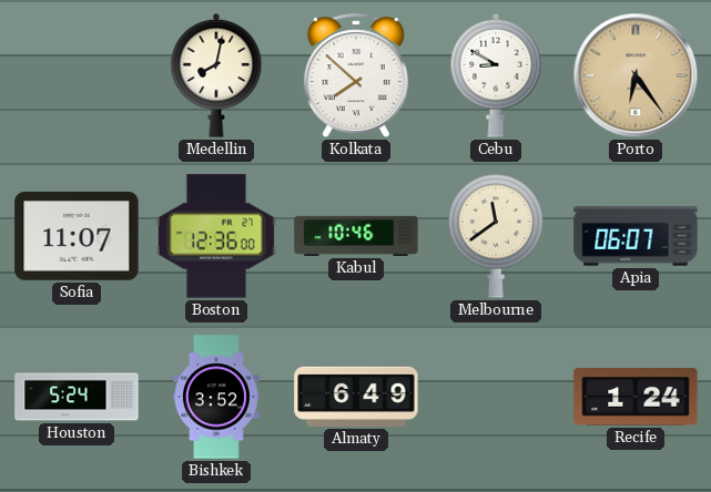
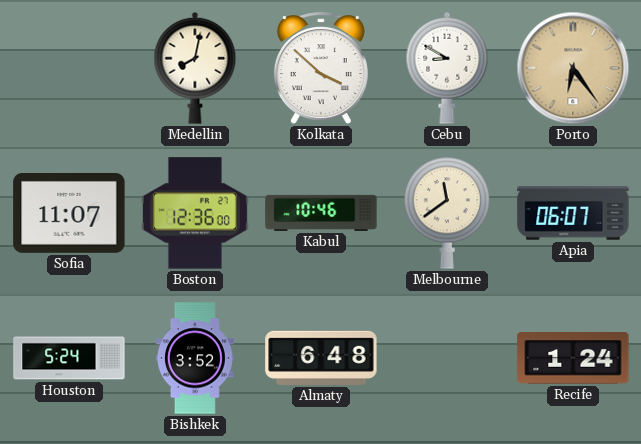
Kolkata: 7:52 -> 3:52
Almaty: 6:49 -> 6:48
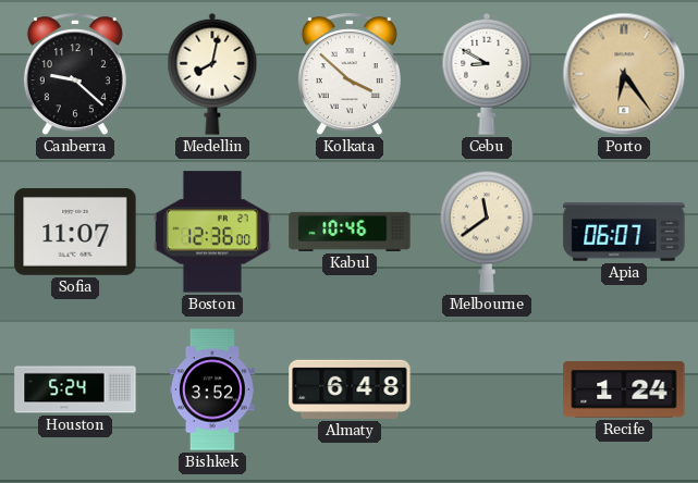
Canberra: none -> 9:22
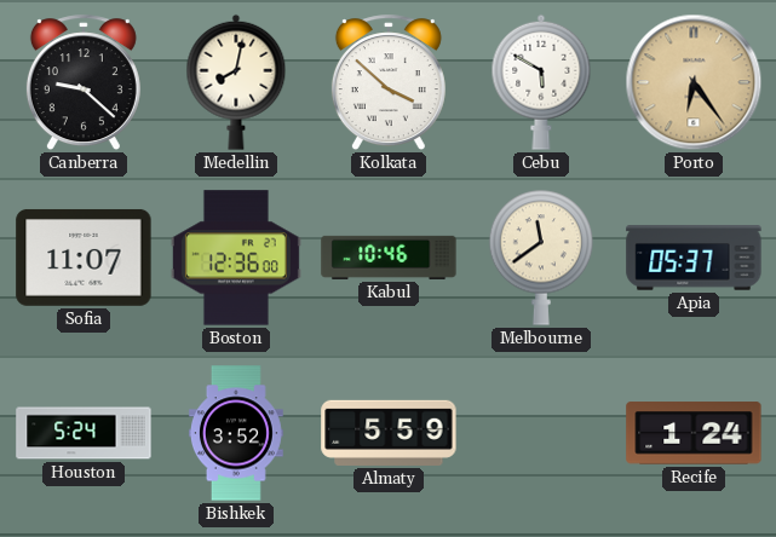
Cebu: 8:50 -> 5:50
Apia: 06:07 -> 05:37
Almaty: 6:48 -> 5:59
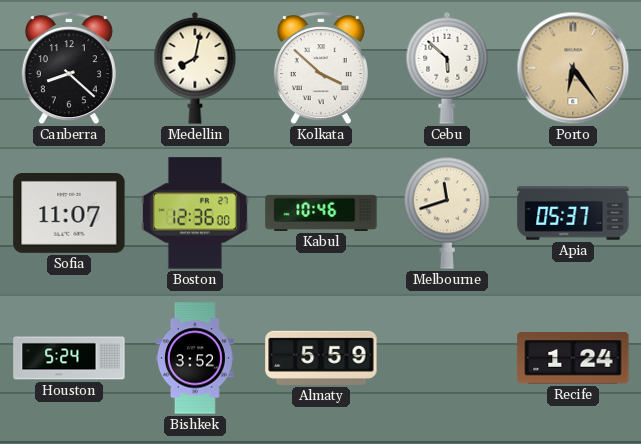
Canberra: 9:22 -> 8:22
Cebu: 5:50 -> 5:52
Melbourne: 11:39 -> 11:42
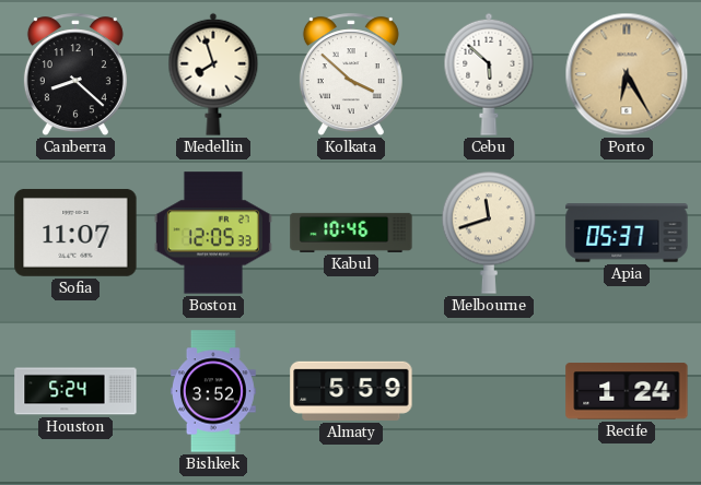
Medellin: 8:02 -> 7:57
Porto: 6:24 -> 6:25
Boston: 12:36 -> 12:05
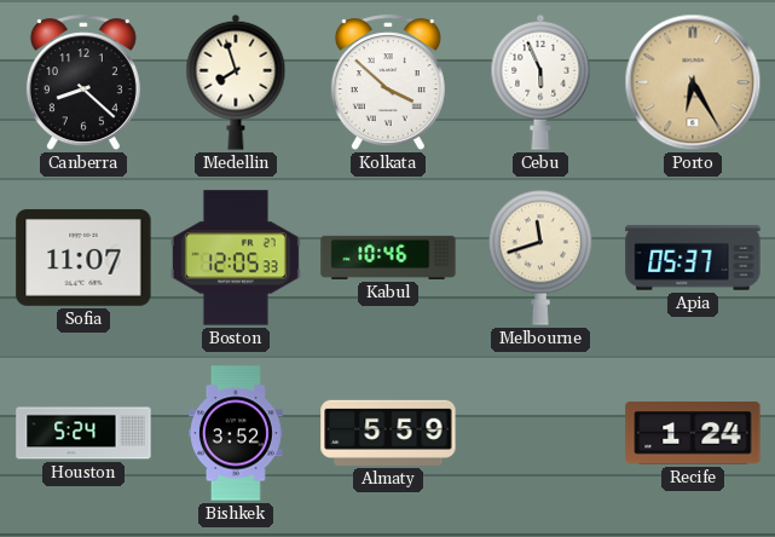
Cebu: 5:52 -> 5:56
